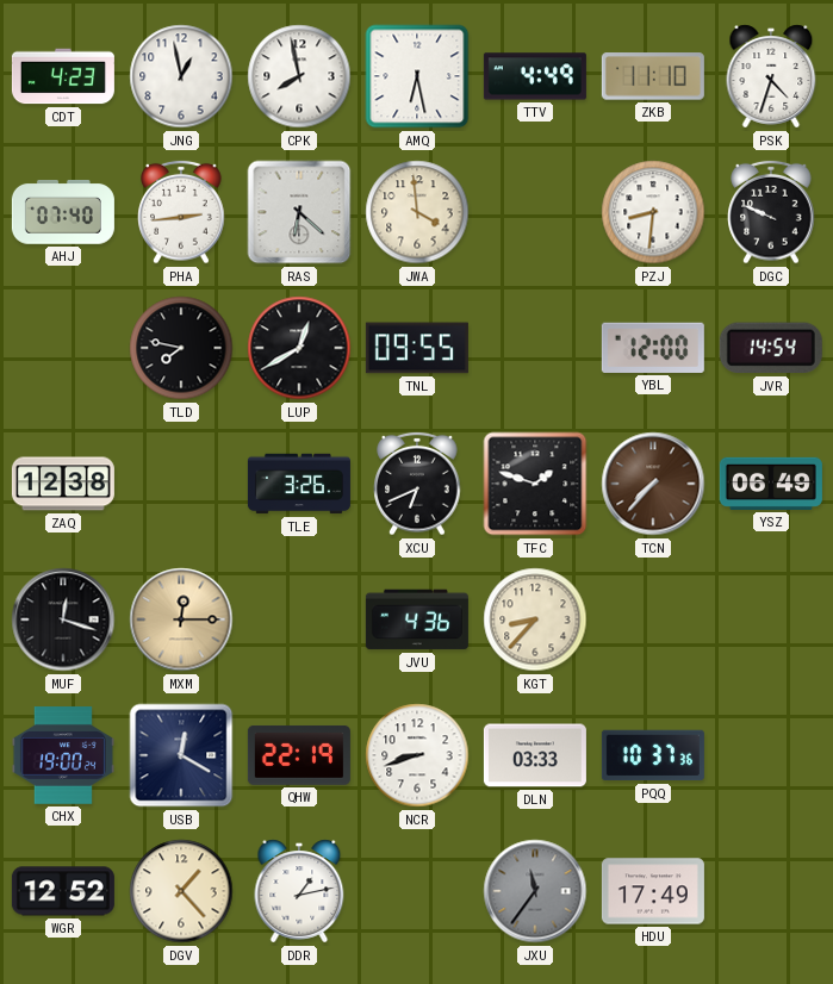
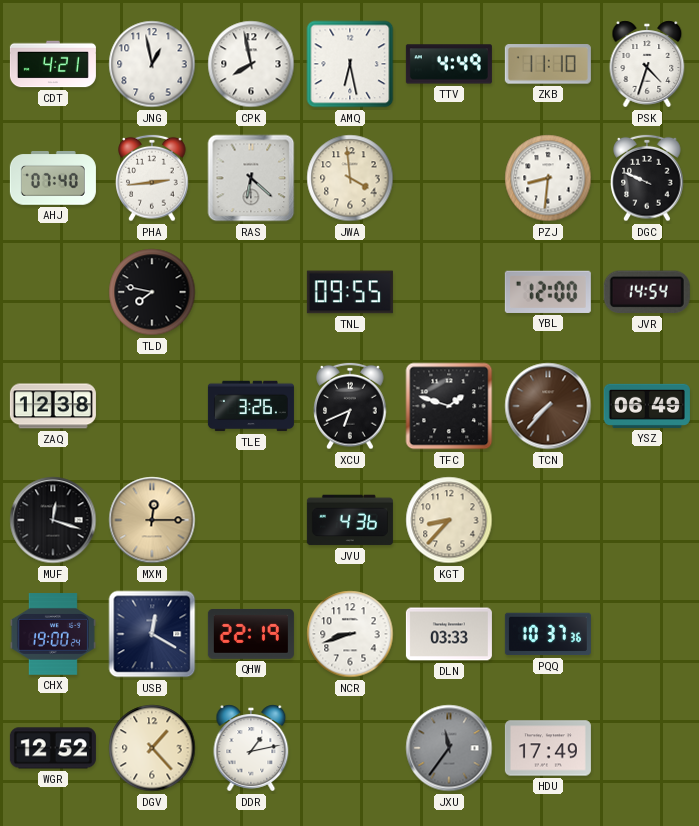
CDT: 4:23 -> 4:21
LUP: 12:40 -> none
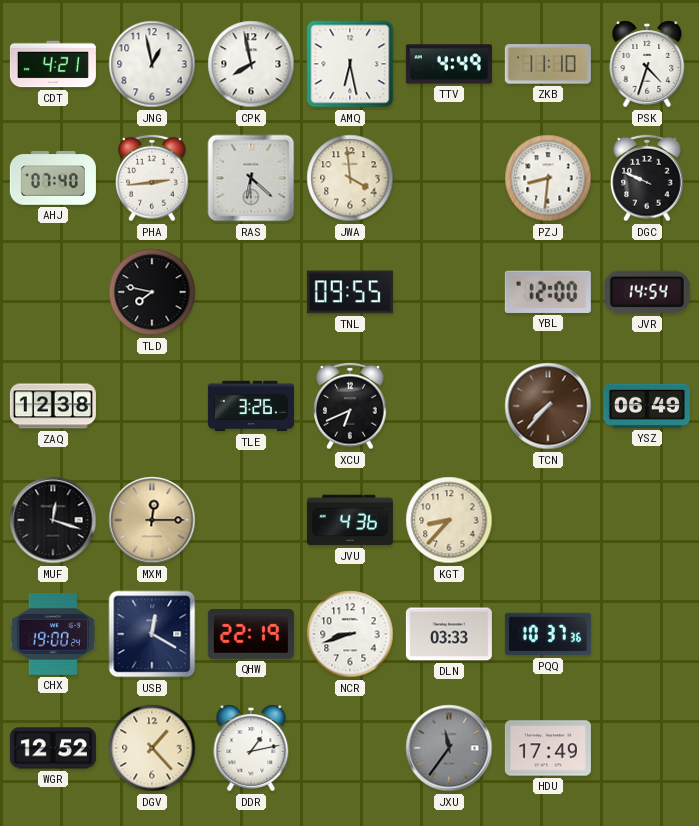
TFC: 1:48 -> none
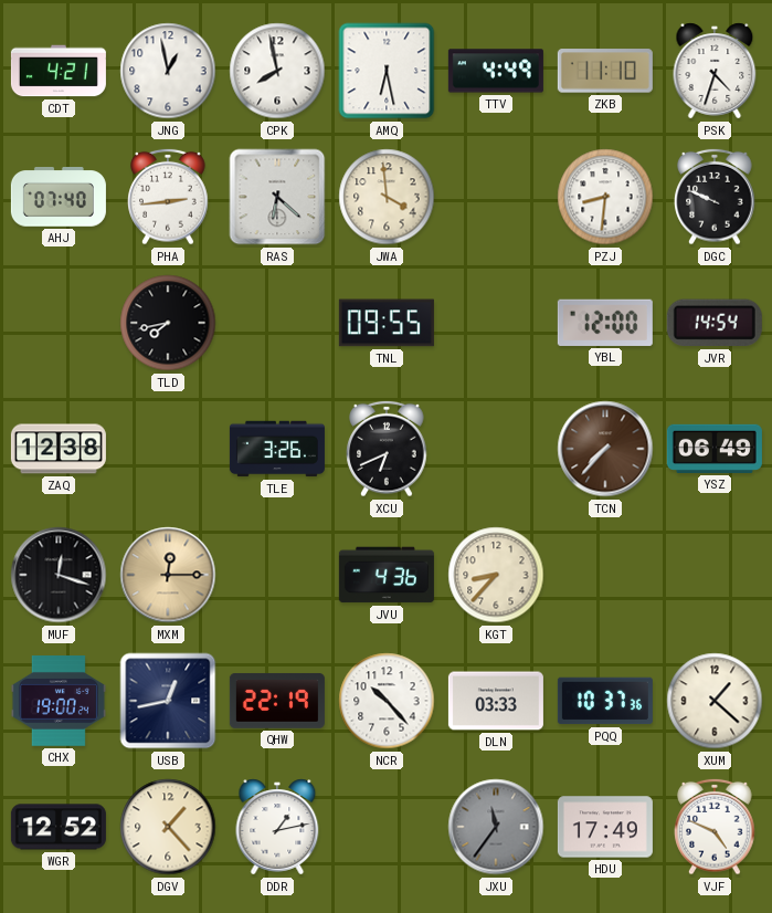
TLD: 7:47 -> 7:43
USB: 12:20 -> 12:43
NCR: 8:42 -> 10:23
XUM: none -> 1:22
VJF: none -> 4:49
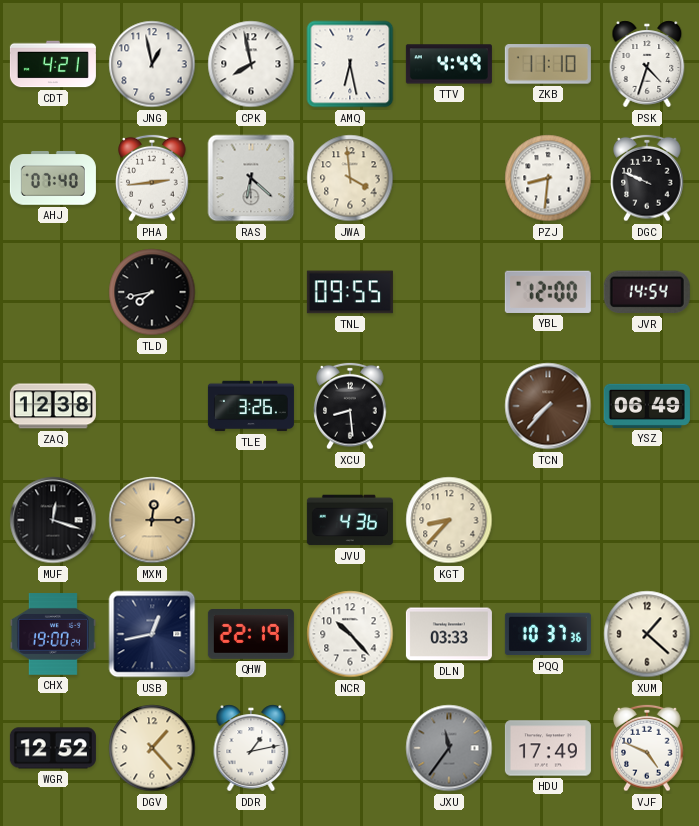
XCU: 6:41 -> 8:29
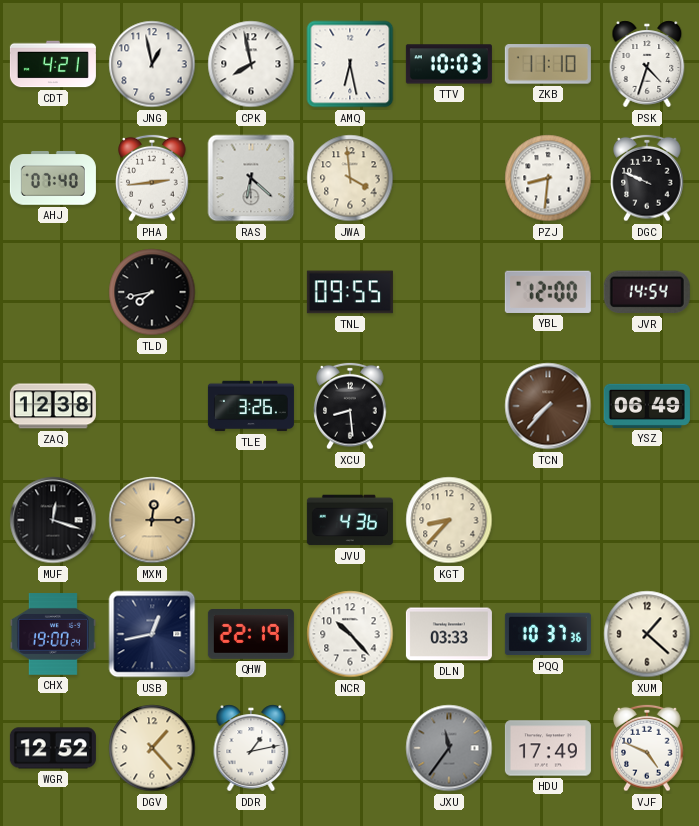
TTV: 4:49 -> 10:03
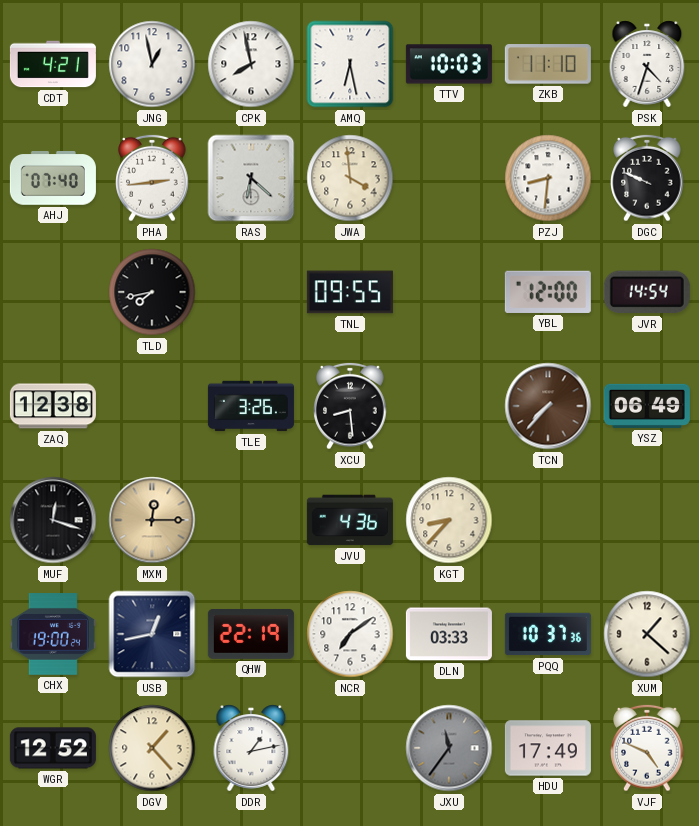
NCR: 10:23 -> 7:09
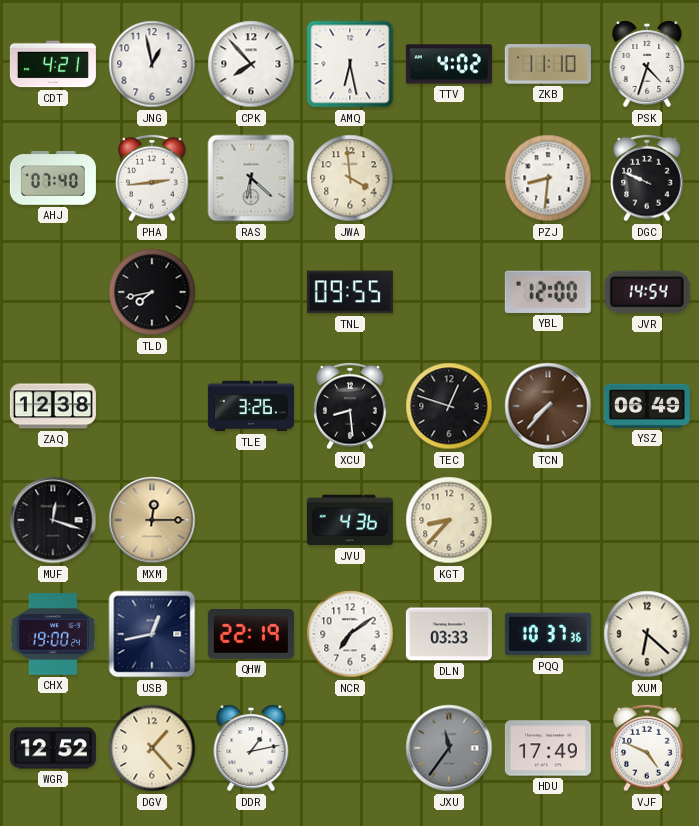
CPK: 7:58 -> 7:53
TTV: 10:03 -> 4:02
TEC: none -> 12:48
XUM: 1:22 -> 6:22
